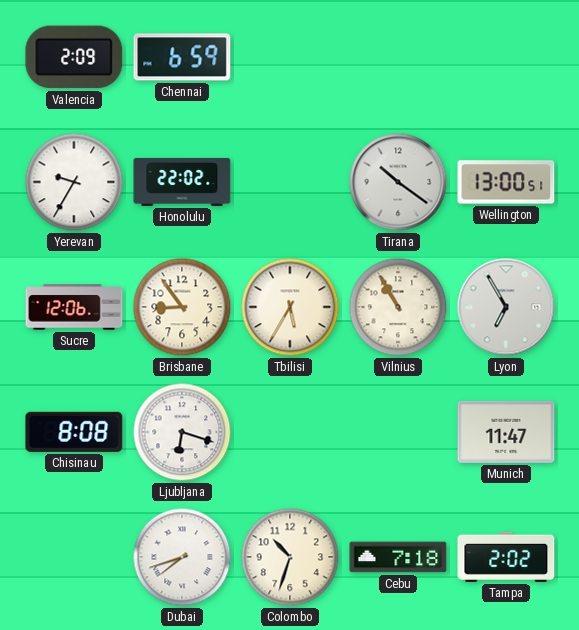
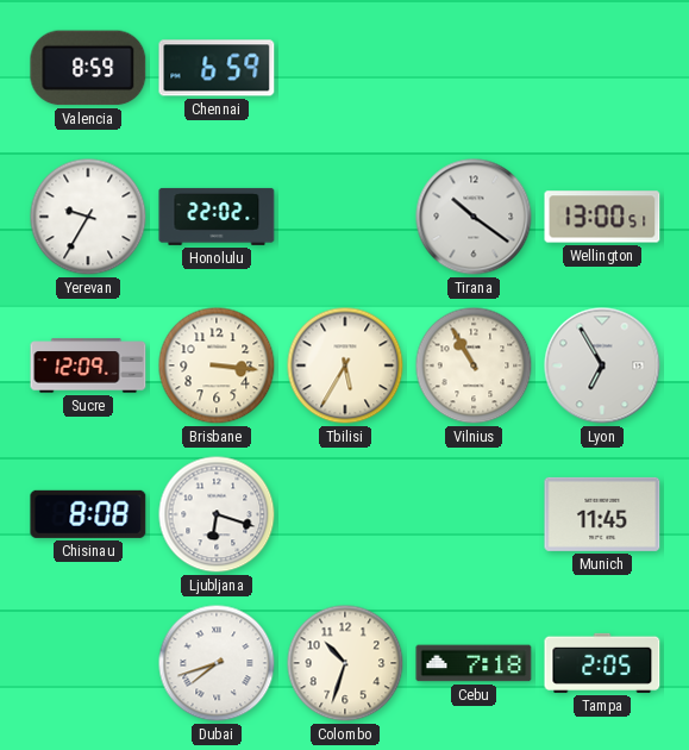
Valencia: 2:09 -> 8:59
Sucre: 12:06 -> 12:09
Brisbane: 8:54 -> 3:16
Munich: 11:47 -> 11:45
Tampa: 2:02 -> 2:05
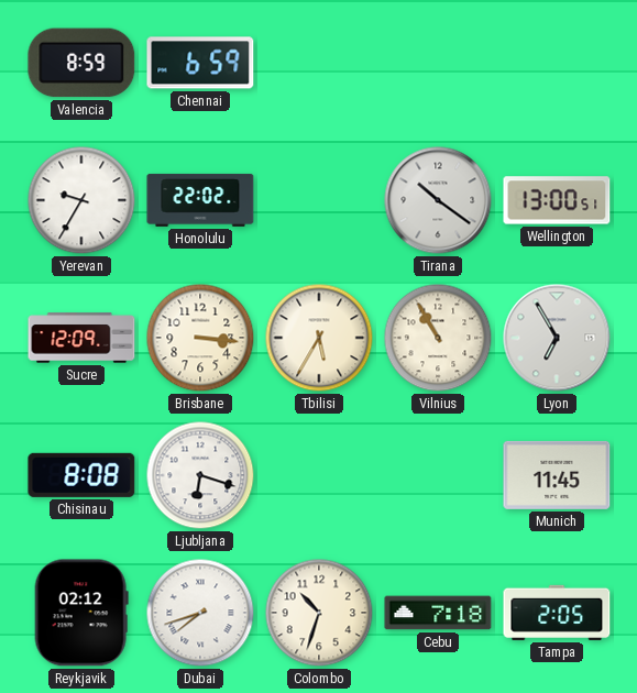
Reykjavik: none -> 02:12
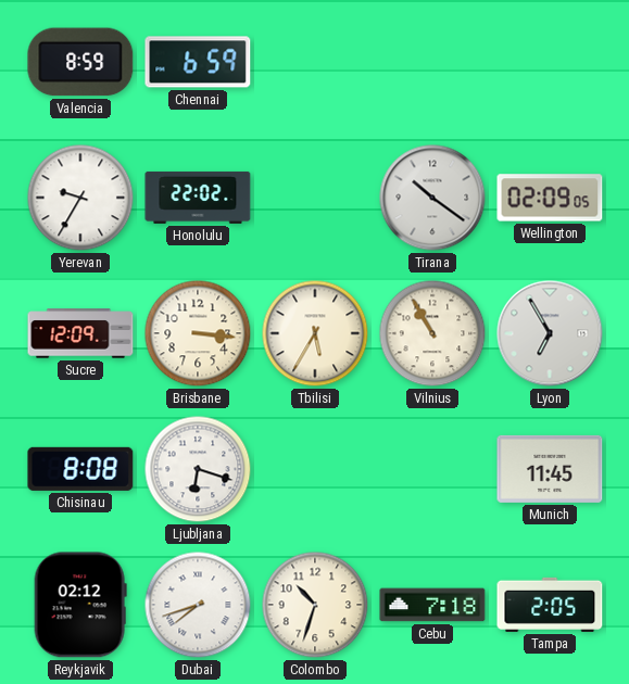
Wellington: 13:00 -> 02:09
